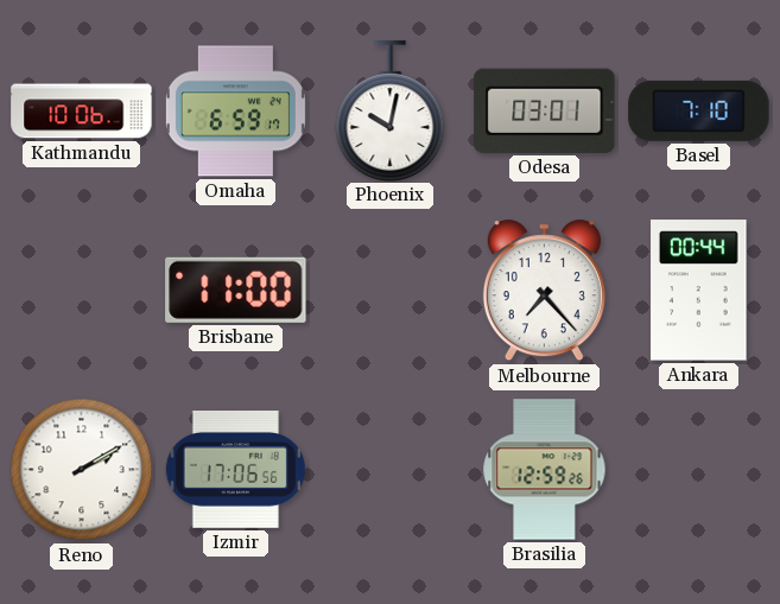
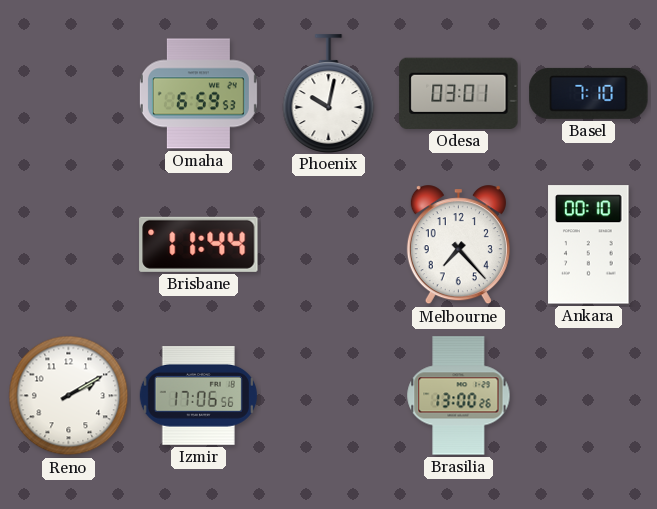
Kathmandu: 10:06 -> none
Omaha: 6:59:17 -> 6:59:53
Brisbane: 11:00 -> 11:44
Ankara: 00:44 -> 00:10
Brasilia: 12:59 -> 13:00
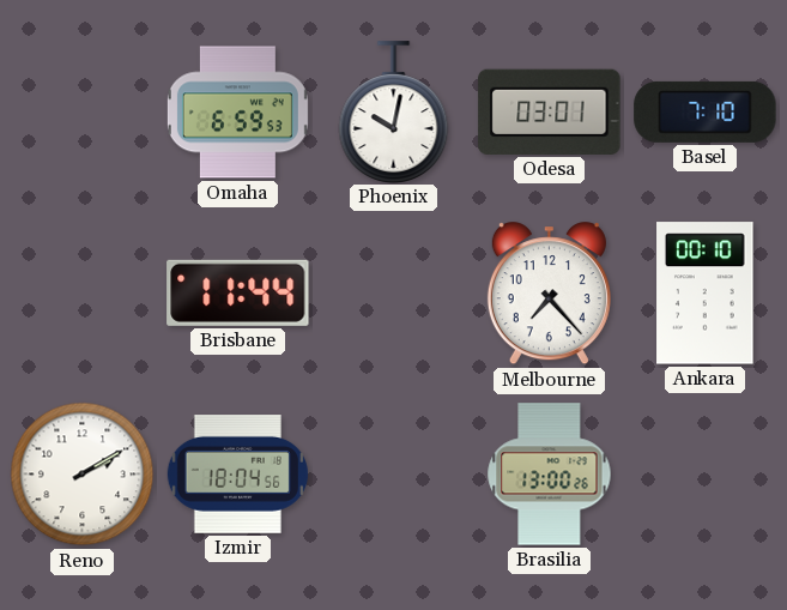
Izmir: 17:06 -> 18:04
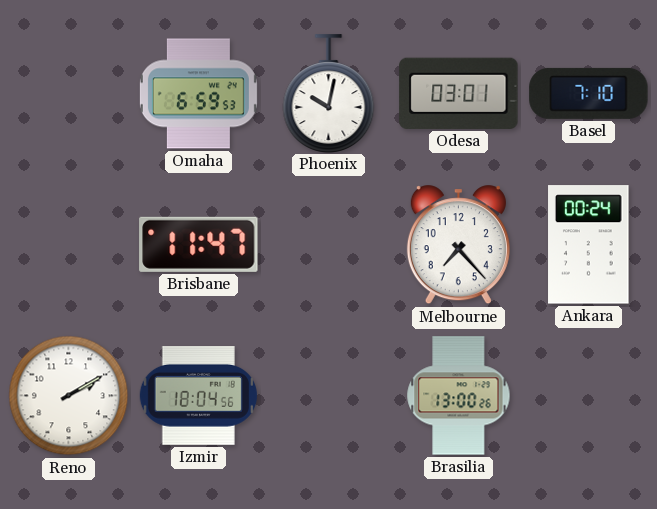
Brisbane: 11:44 -> 11:47
Ankara: 00:10 -> 00:24
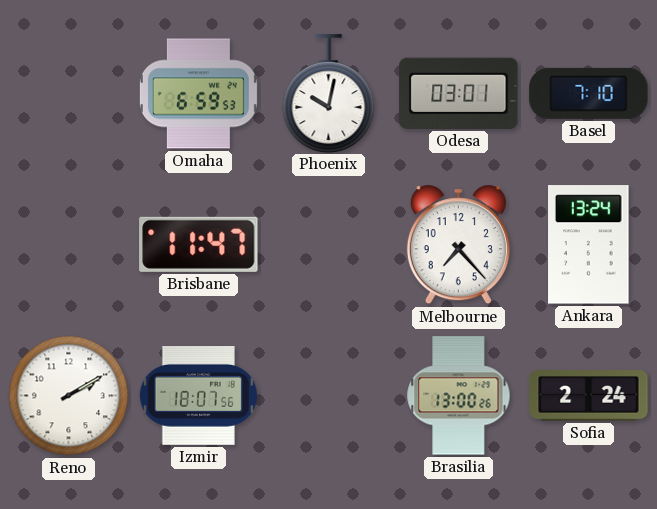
Ankara: 00:24 -> 13:24
Izmir: 18:04 -> 18:07
Sofia: none -> 2:24
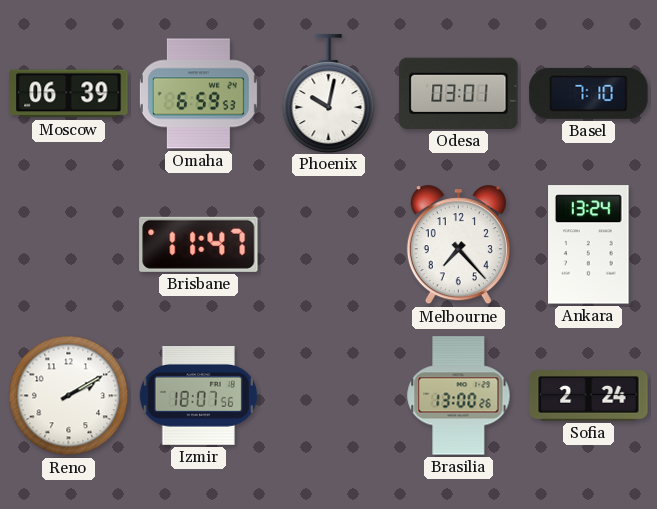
Moscow: none -> 06:39
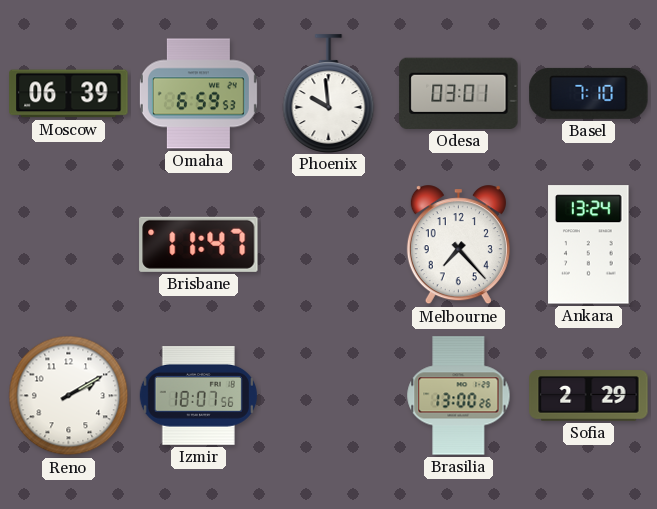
Phoenix: 10:02 -> 9:59
Sofia: 2:24 -> 2:29
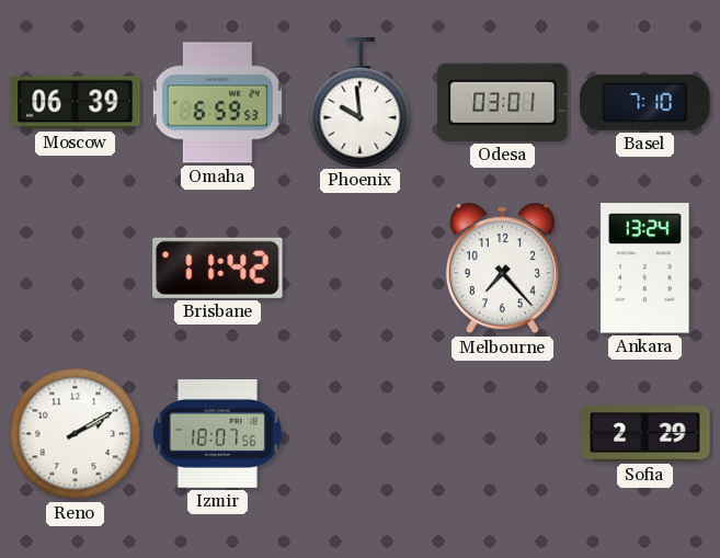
Brisbane: 11:47 -> 11:42
Brasilia: 13:00 -> none
